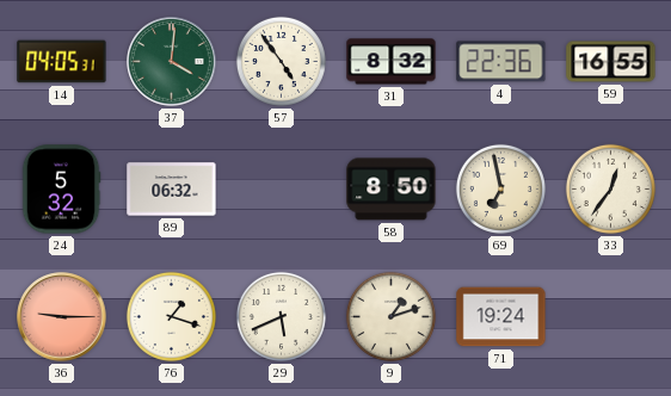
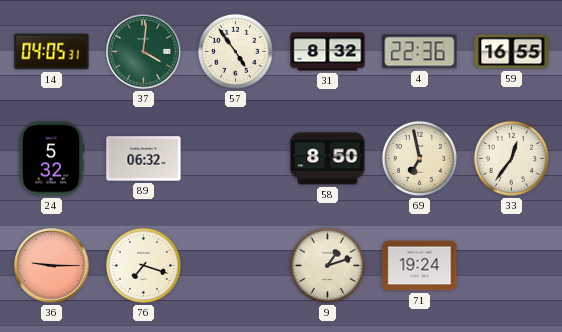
76: 1:18 -> 7:18
29: 5:41 -> none
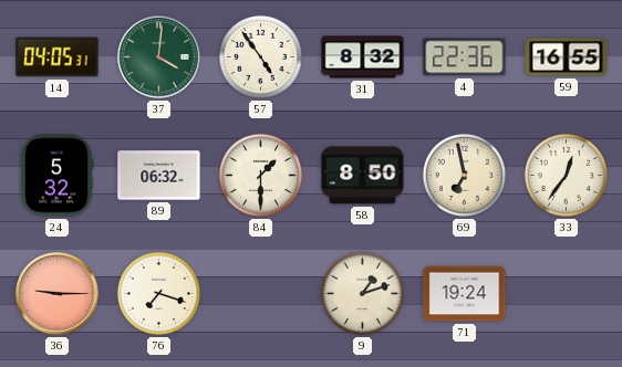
84: none -> 1:30
